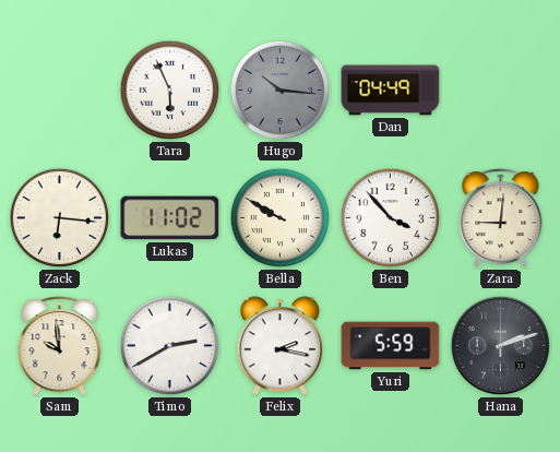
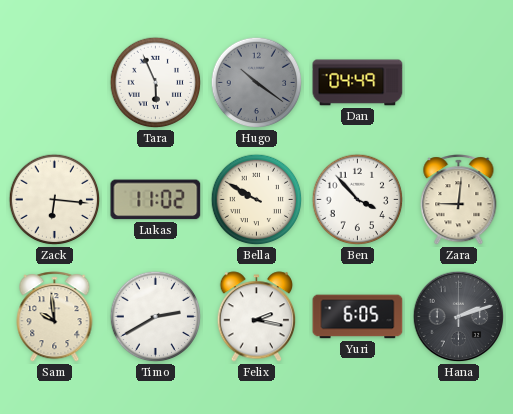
Hugo: 10:16 -> 10:21
Yuri: 5:59 -> 6:05
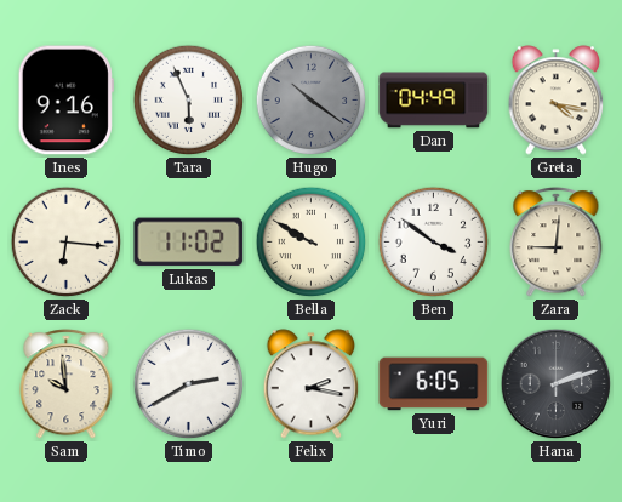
Ines: none -> 9:16
Greta: none -> 4:17
Ben: 3:53 -> 3:51
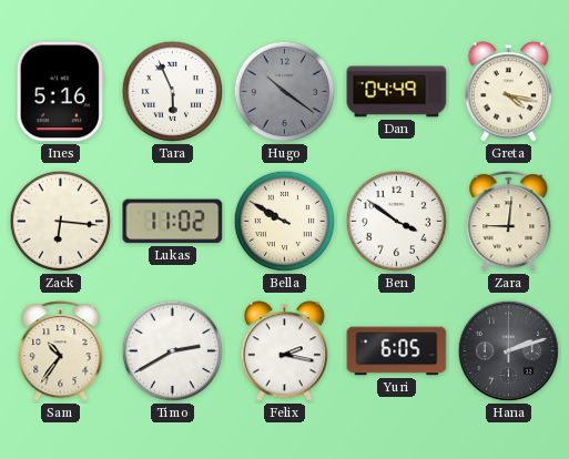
Ines: 9:16 -> 5:16
Sam: 9:59 -> 10:36
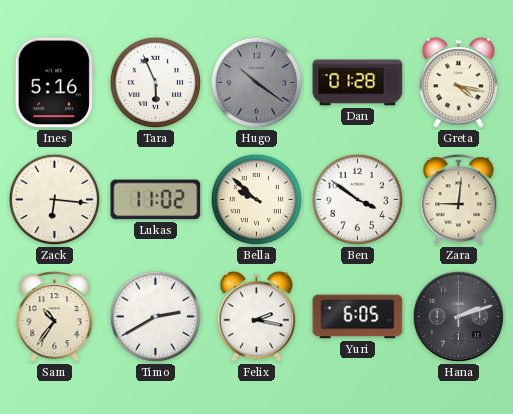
Dan: 04:49 -> 01:28
Bella: 9:50 -> 9:52
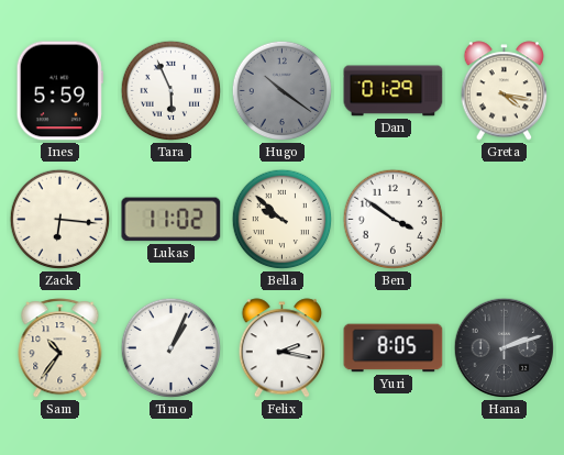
Ines: 5:16 -> 5:59
Dan: 01:28 -> 01:29
Zara: 9:01 -> none
Timo: 2:40 -> 1:04
Yuri: 6:05 -> 8:05
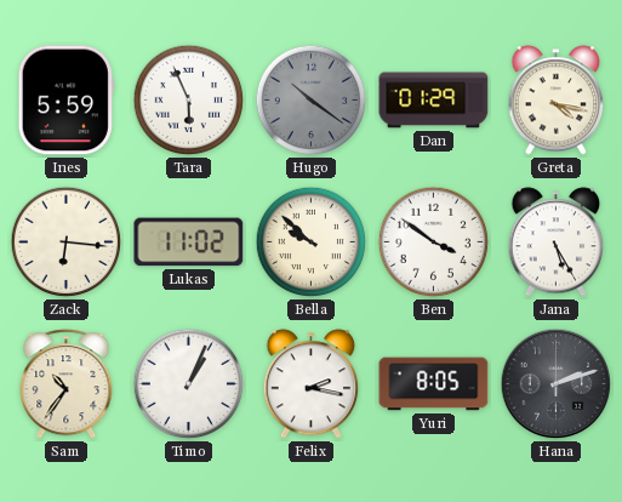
Jana: none -> 5:25
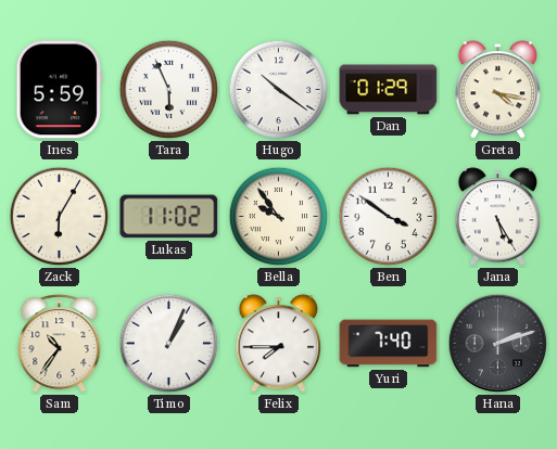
Hugo dial: grey -> white
Zack: 6:16 -> 6:05
Bella: 9:52 -> 9:54
Felix: 2:17 -> 7:45
Yuri: 8:05 -> 7:40
